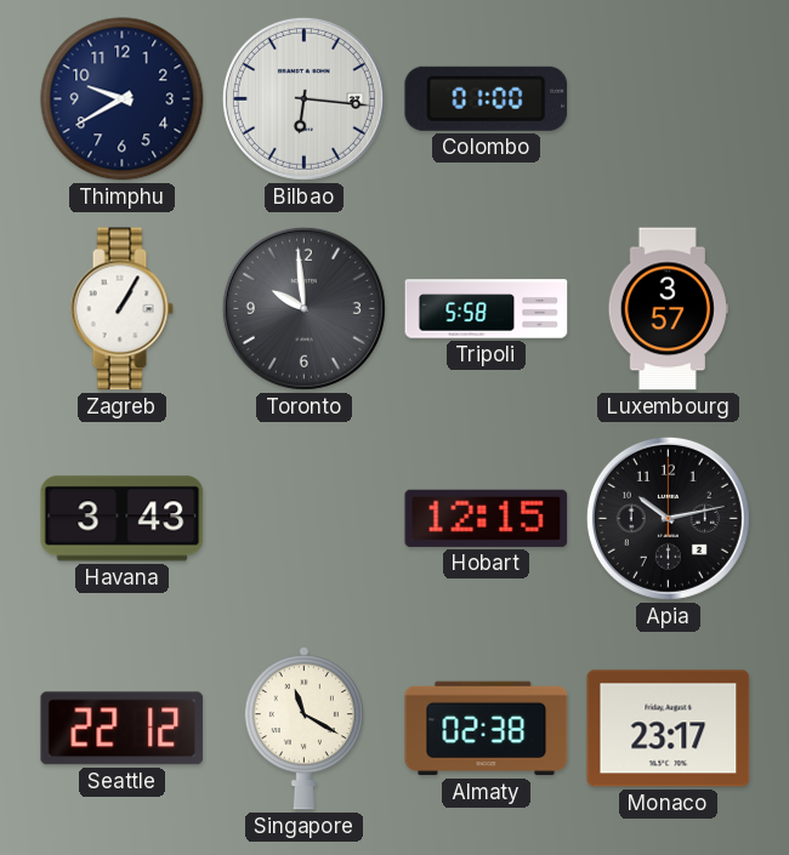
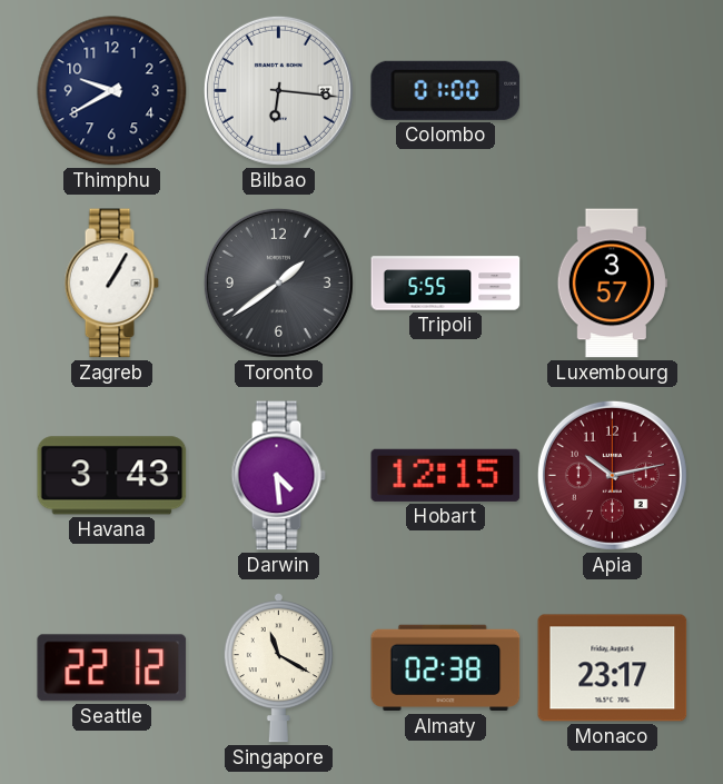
Toronto: 9:59 -> 1:39
Tripoli: 5:58 -> 5:55
Darwin: none -> 4:29
Apia dial: black -> burgundy
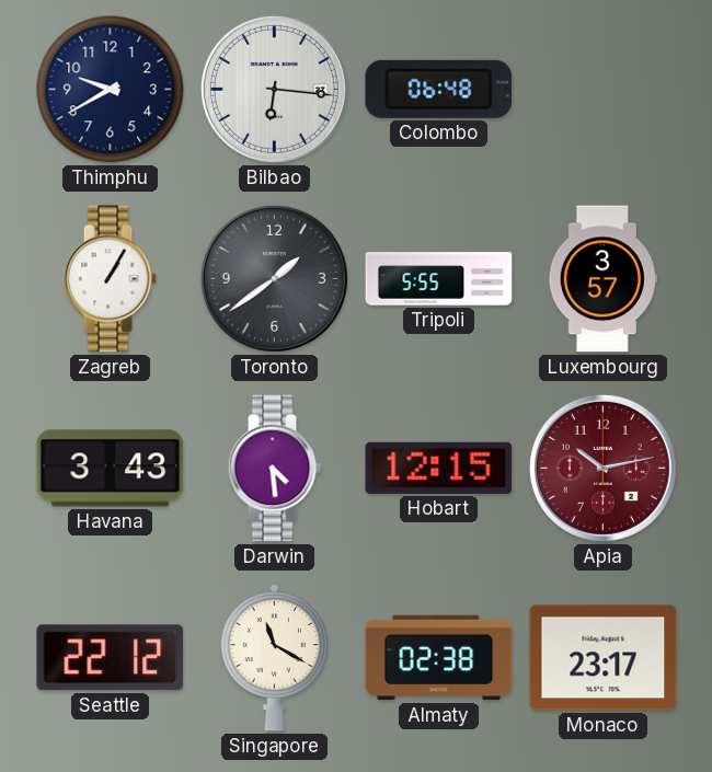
Colombo: 01:00 -> 06:48
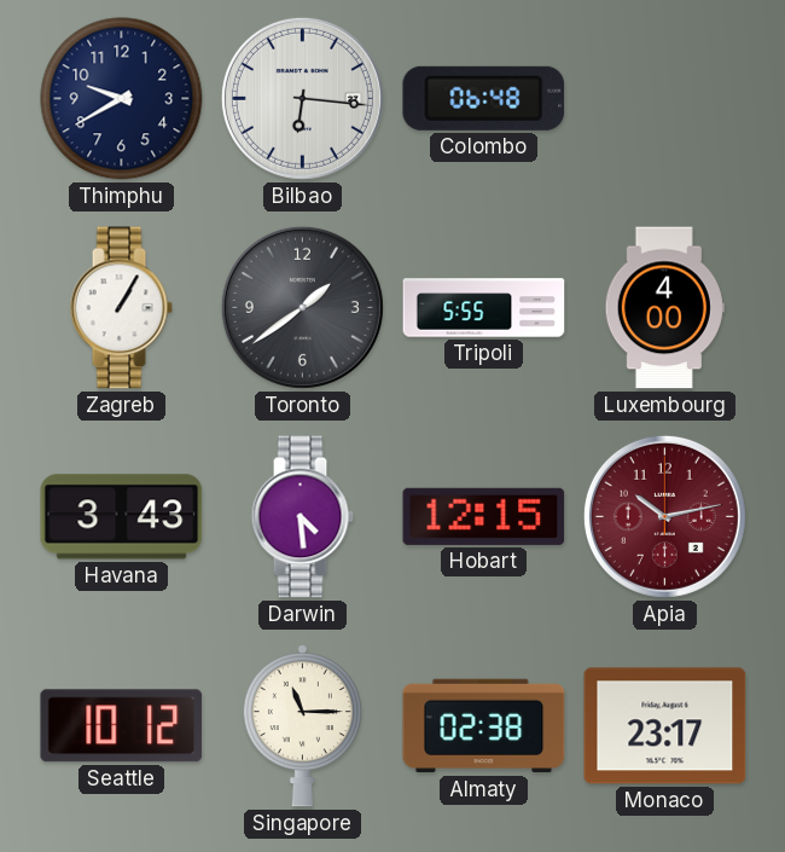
Luxembourg: 3:57 -> 4:00
Seattle: 22:12 -> 10:12
Singapore: 11:20 -> 11:15
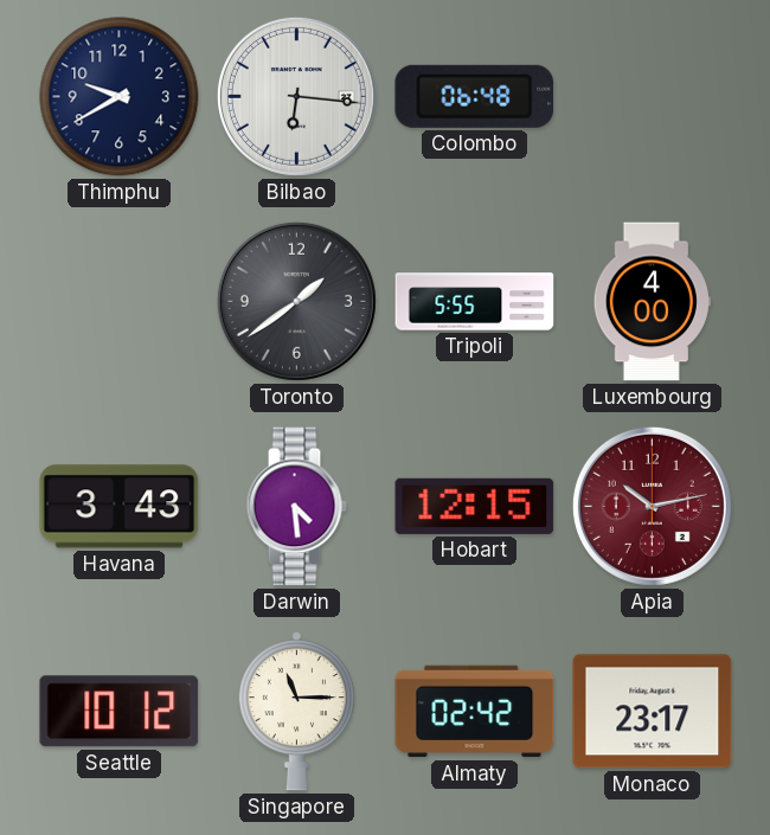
Zagreb: 1:05 -> none
Almaty: 02:38 -> 02:42
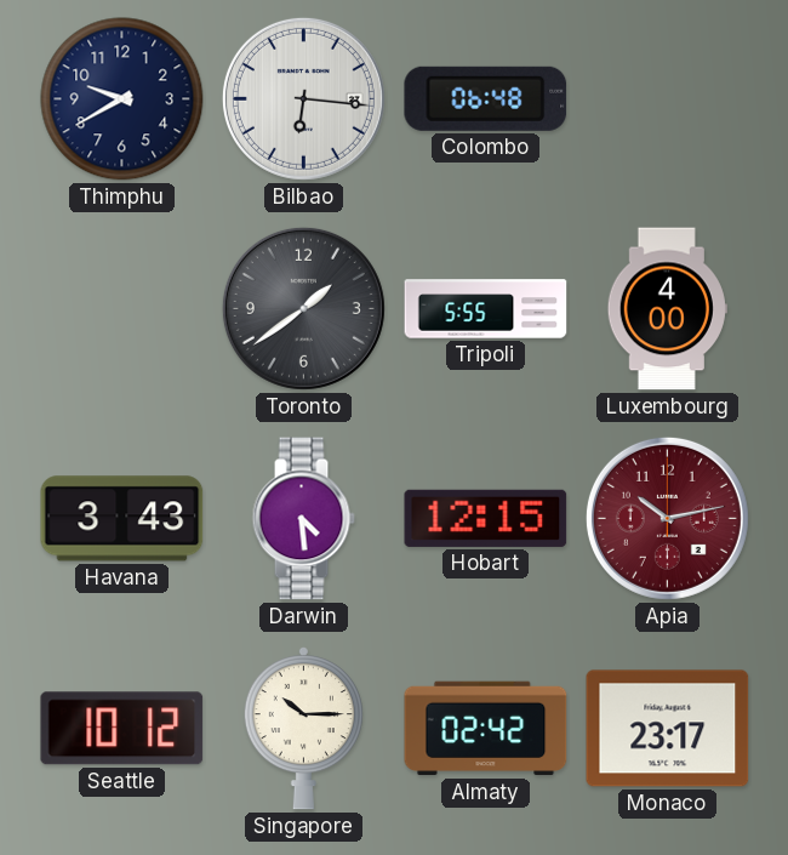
Singapore: 11:15 -> 10:15
